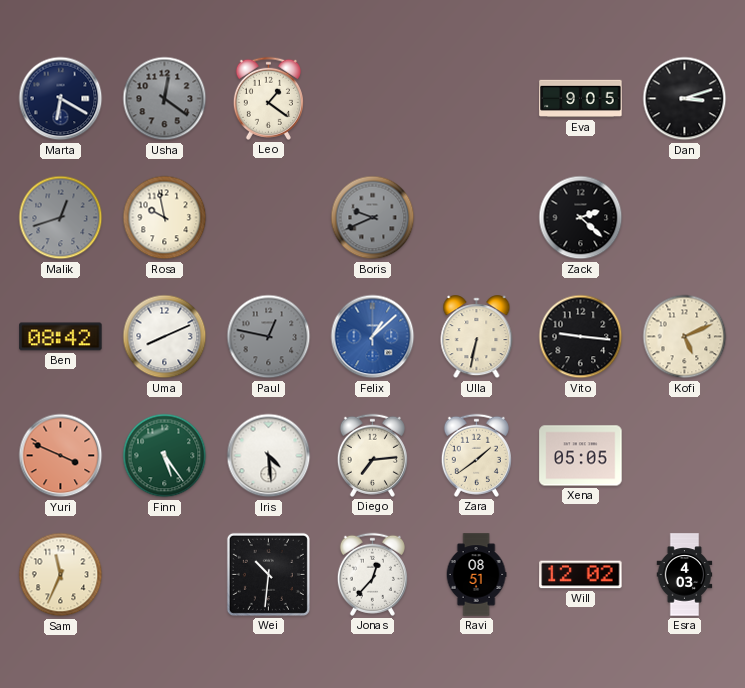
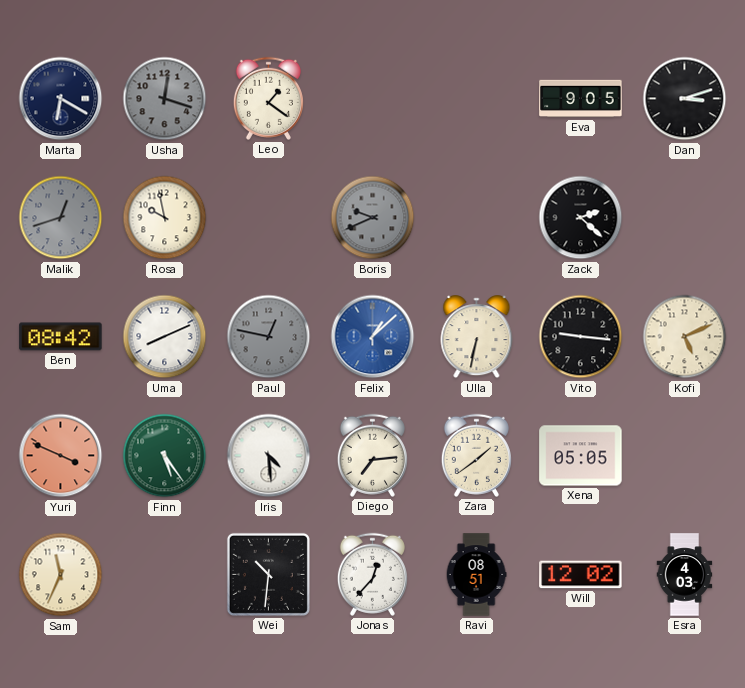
Usha: 12:21 -> 12:18
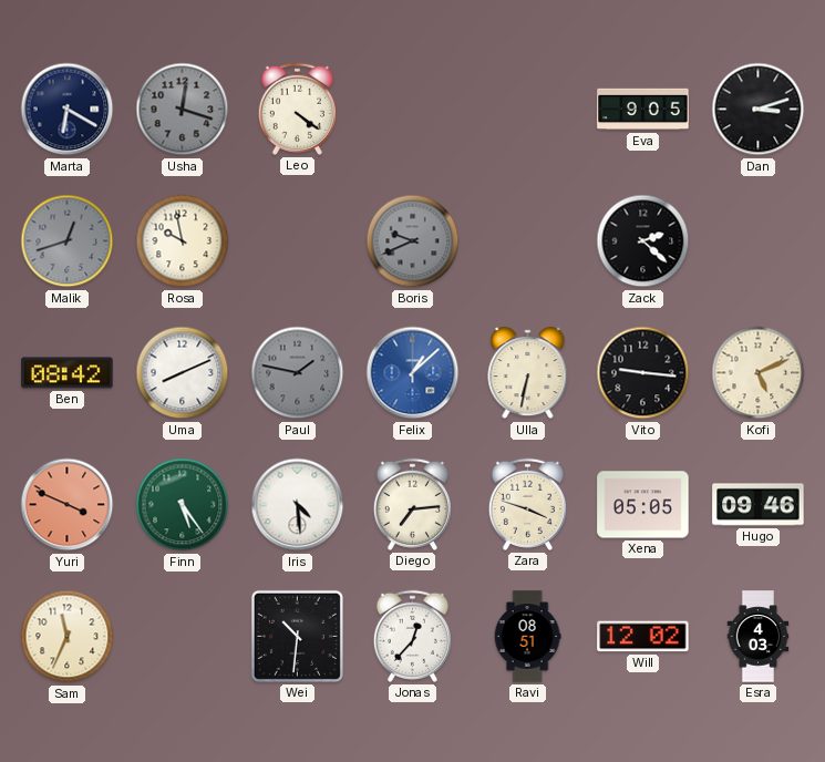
Leo: 1:21 -> 4:21
Paul: 12:47 -> 1:47
Zara: 1:39 -> 3:48
Hugo: none -> 09:46
